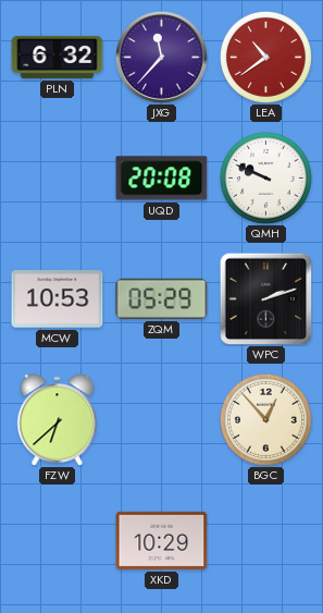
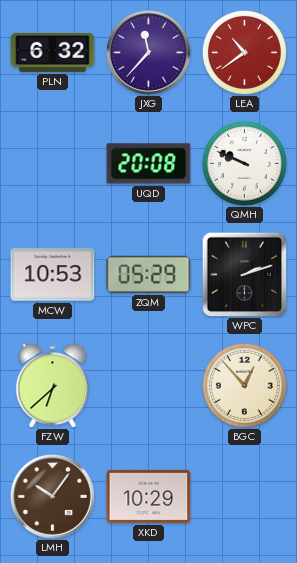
LMH: none -> 10:06
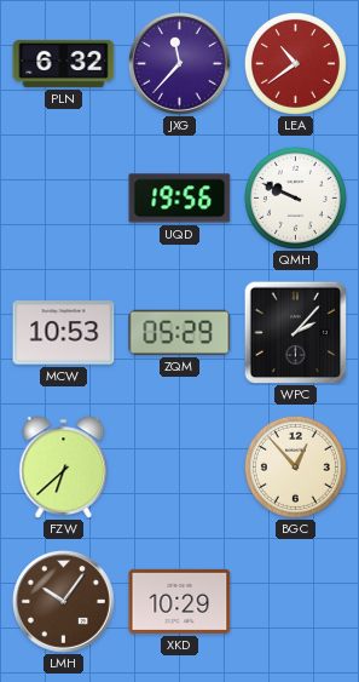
UQD: 20:08 -> 19:56
WPC: 2:12 -> 2:07
